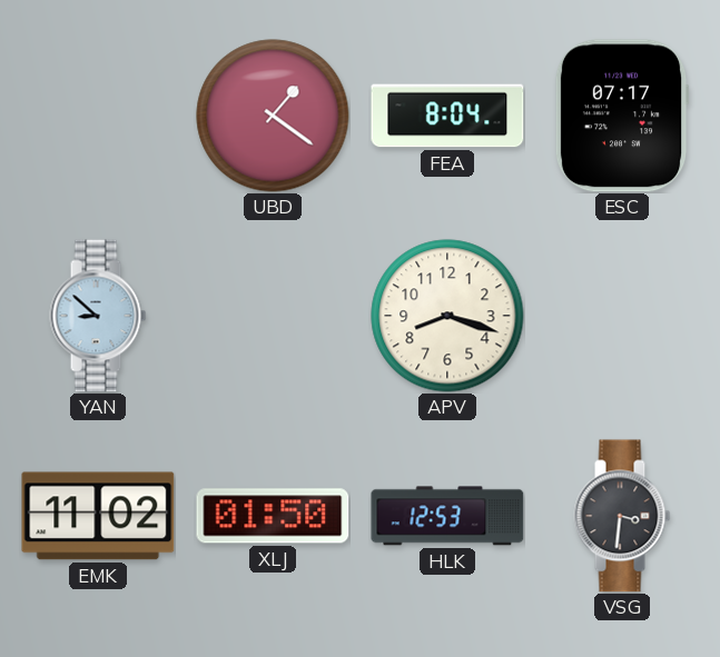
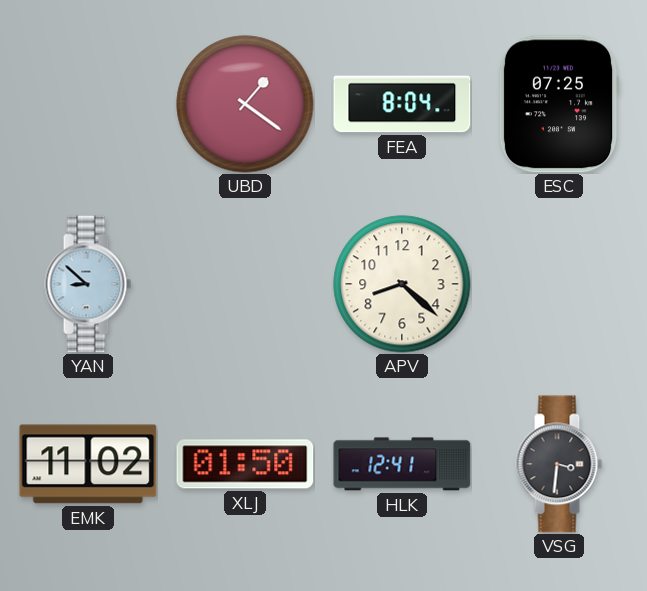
ESC: 07:17 -> 07:25
APV: 8:18 -> 8:22
HLK: 12:53 -> 12:41
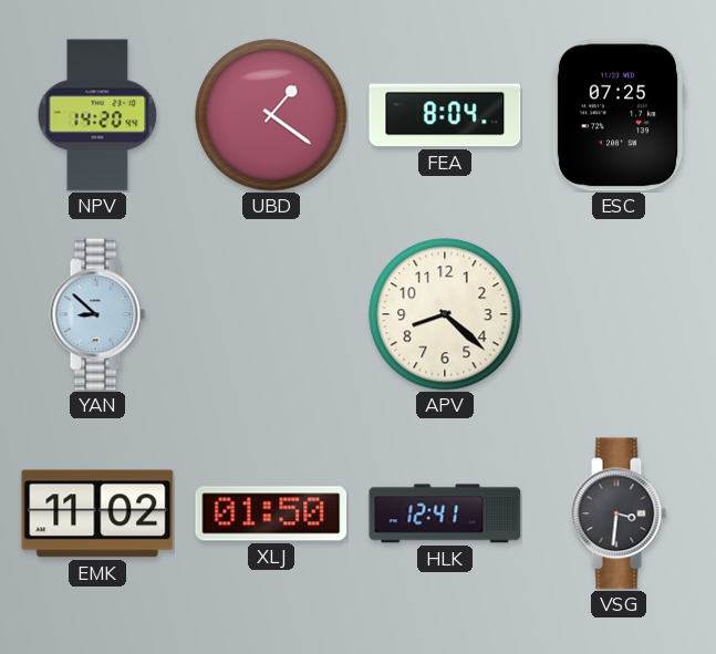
NPV: none -> 14:20
